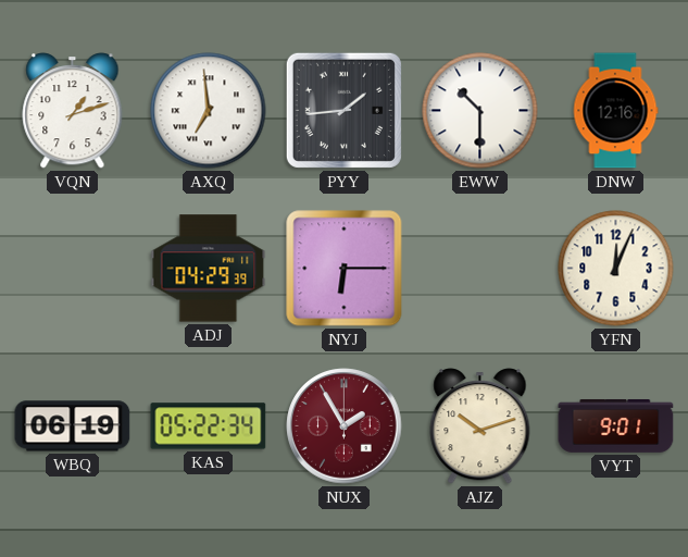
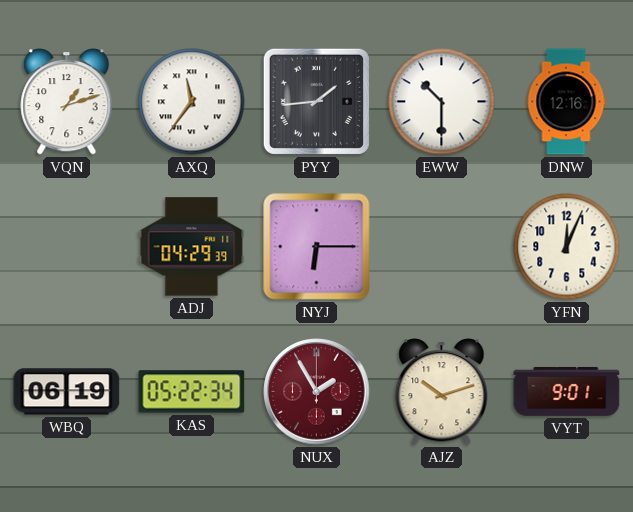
AXQ: 6:59 -> 11:36
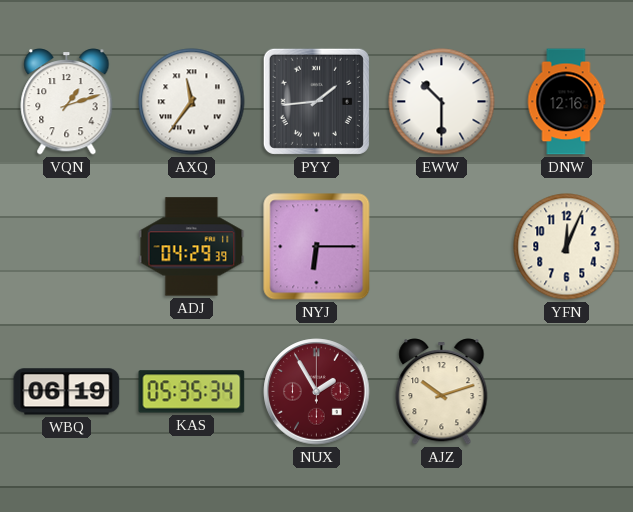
KAS: 05:22 -> 05:35
VYT: 9:01 -> none
